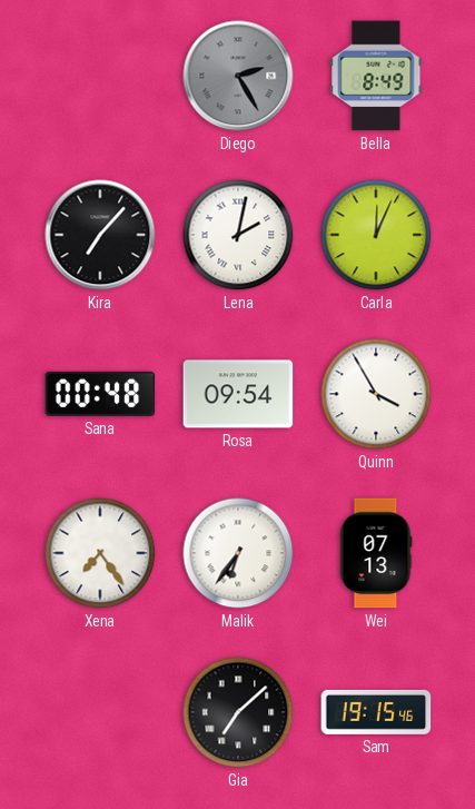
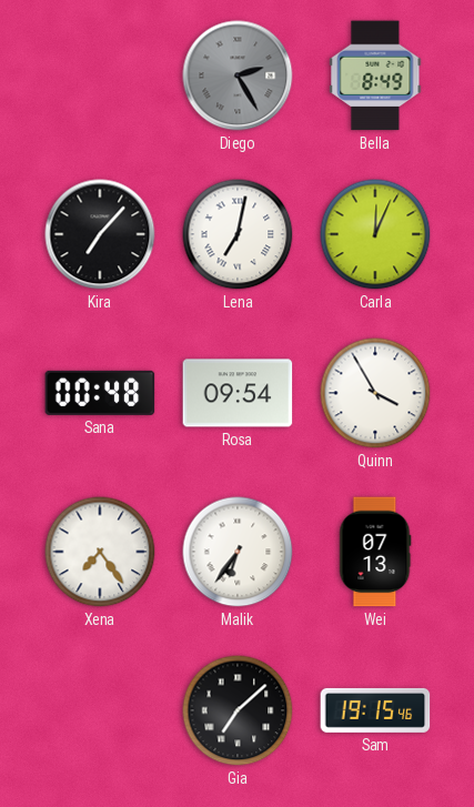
Lena: 2:02 -> 7:02
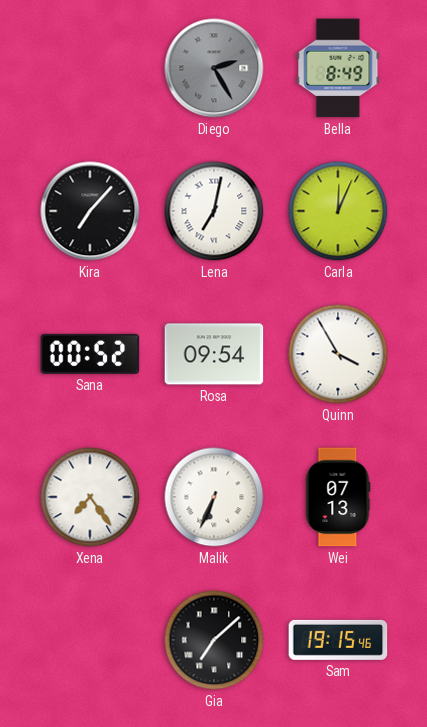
Sana: 00:48 -> 00:52
Malik: 6:36 -> 6:34
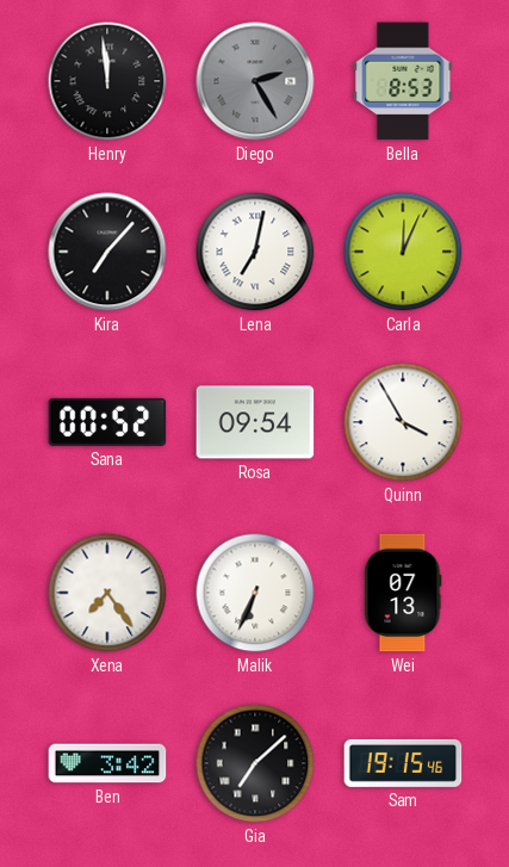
Henry: none -> 11:59
Bella: 8:49 -> 8:53
Ben: none -> 3:42
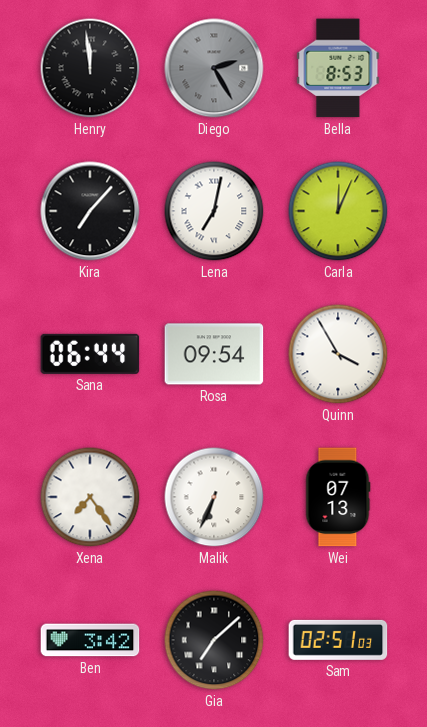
Sana: 00:52 -> 06:44
Sam: 19:15 -> 02:51
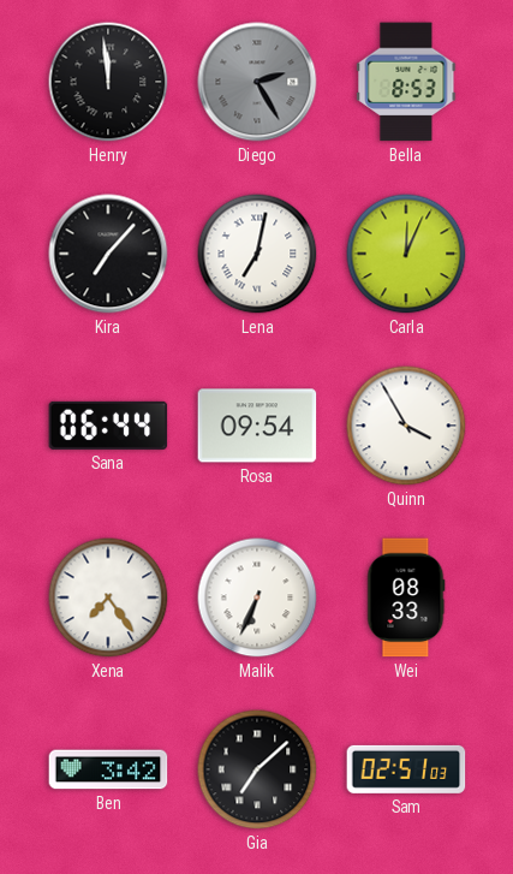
Wei: 07:13 -> 08:33
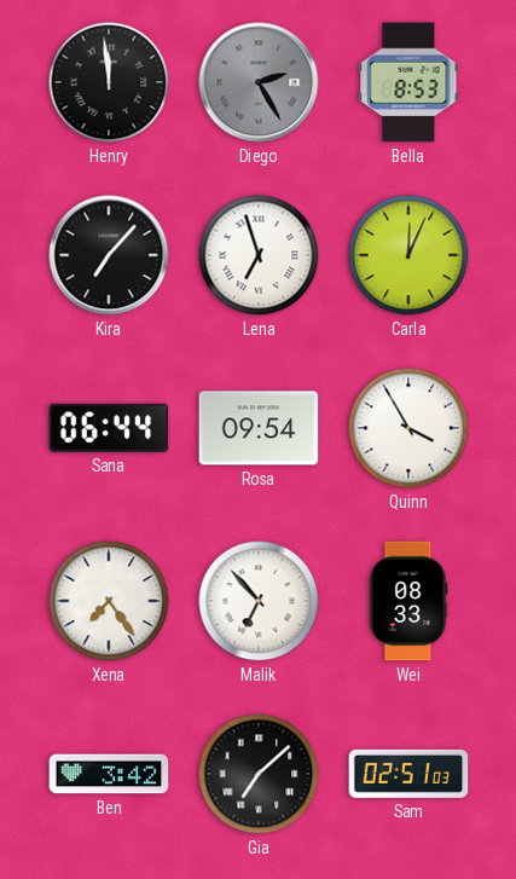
Lena: 7:02 -> 6:57
Malik: 6:34 -> 6:53
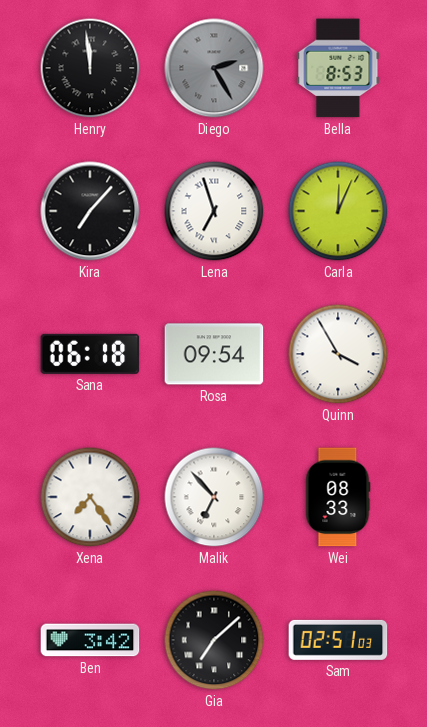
Sana: 06:44 -> 06:18
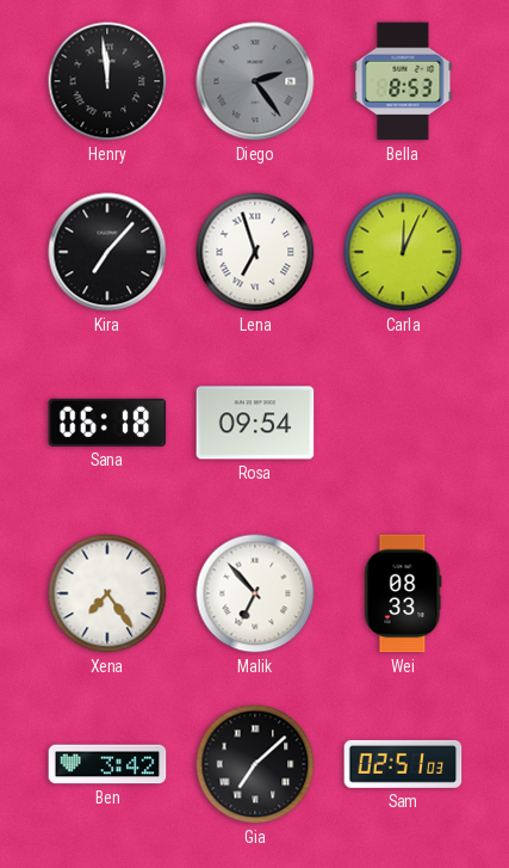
Diego: 2:25 -> 2:24
Quinn: 3:55 -> none
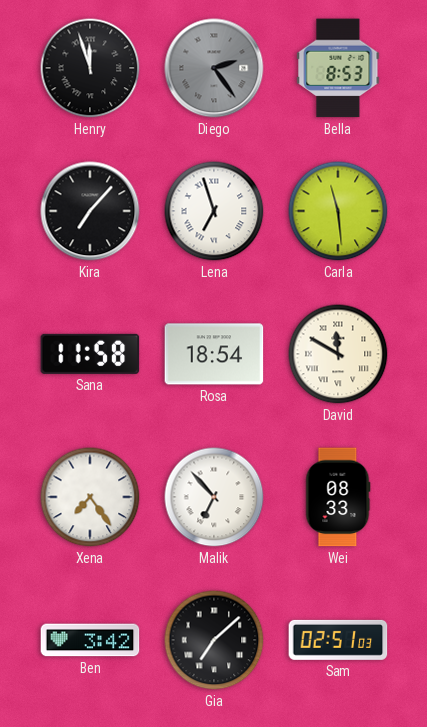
Henry: 11:59 -> 11:57
Carla: 12:04 -> 11:29
Sana: 06:18 -> 11:58
Rosa: 09:54 -> 18:54
David: none -> 11:50
